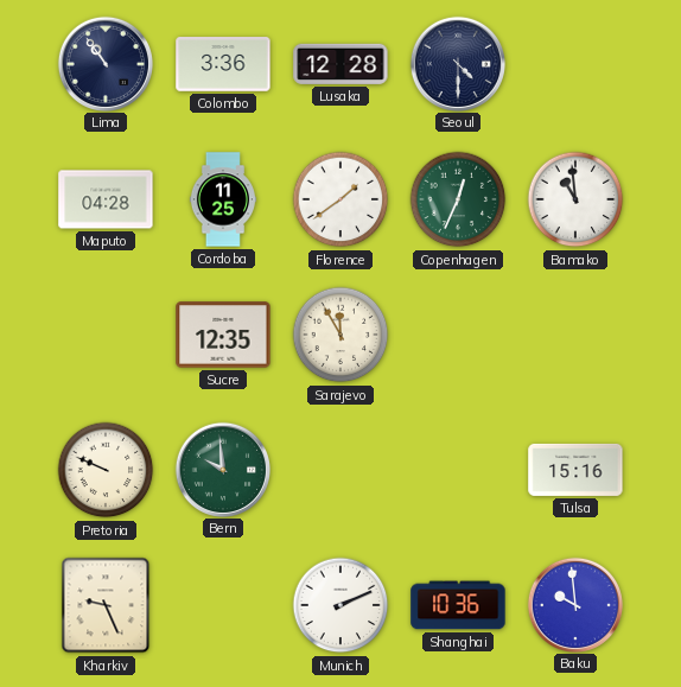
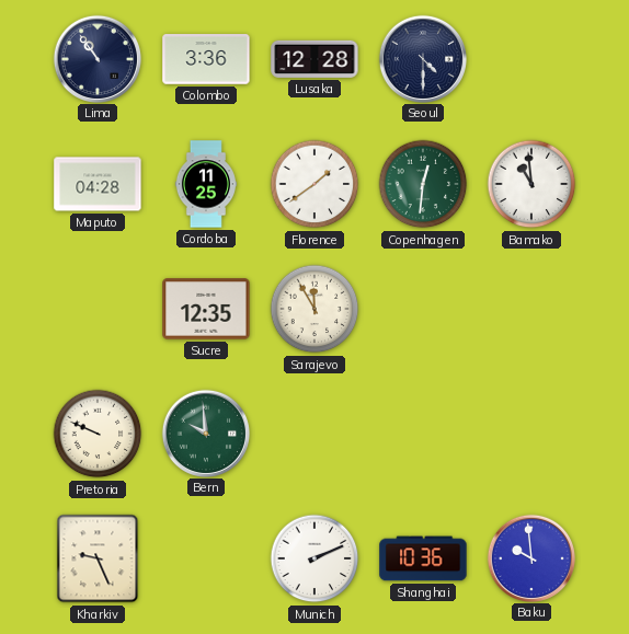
Copenhagen: 12:34 -> 12:31
Tulsa: 15:16 -> none
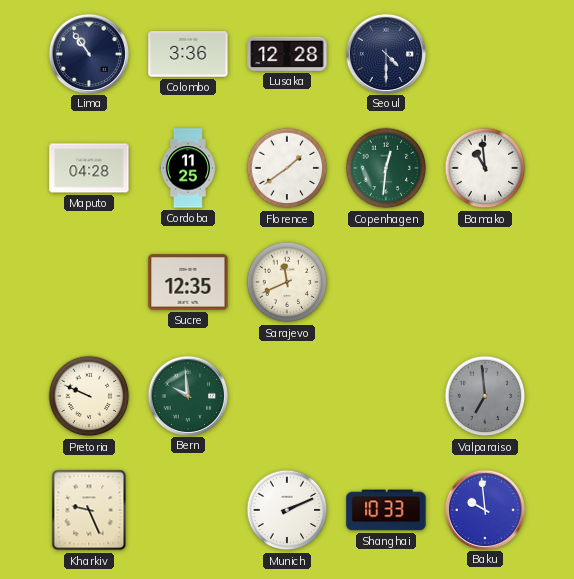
Sarajevo: 11:55 -> 11:41
Valparaiso: none -> 6:59
Shanghai: 10:36 -> 10:33
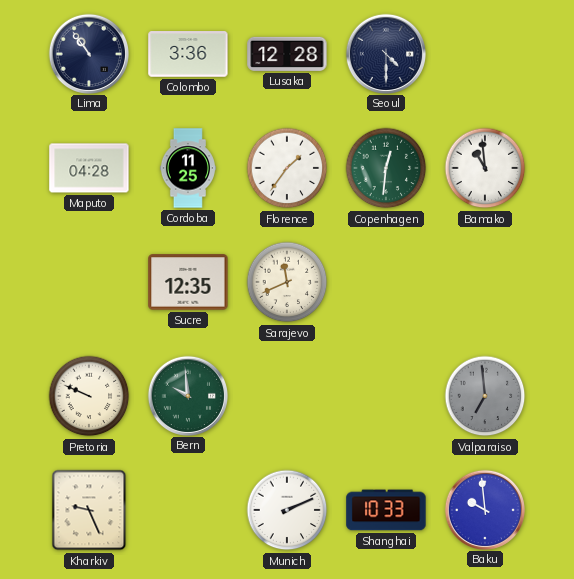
Florence: 1:39 -> 1:36
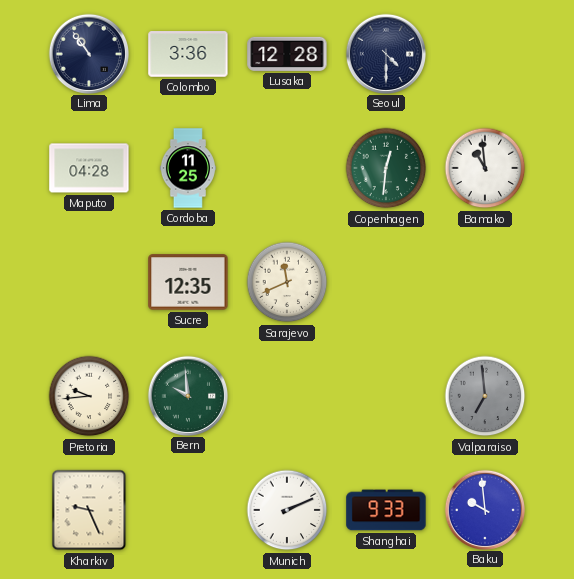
Florence: 1:36 -> none
Pretoria: 9:49 -> 9:44
Shanghai: 10:33 -> 9:33
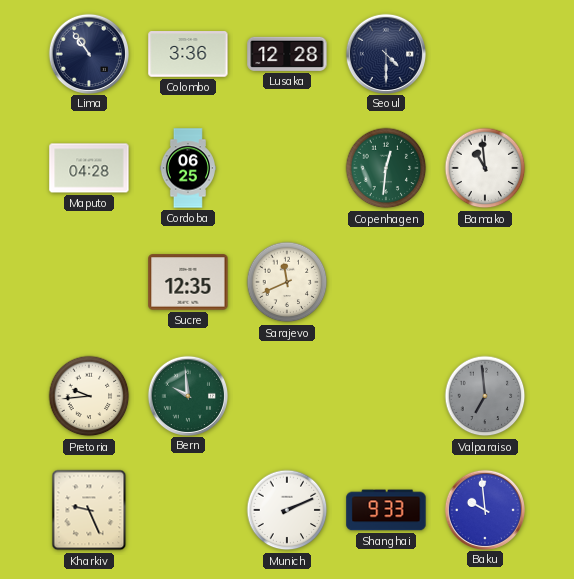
Cordoba: 11:25 -> 06:25
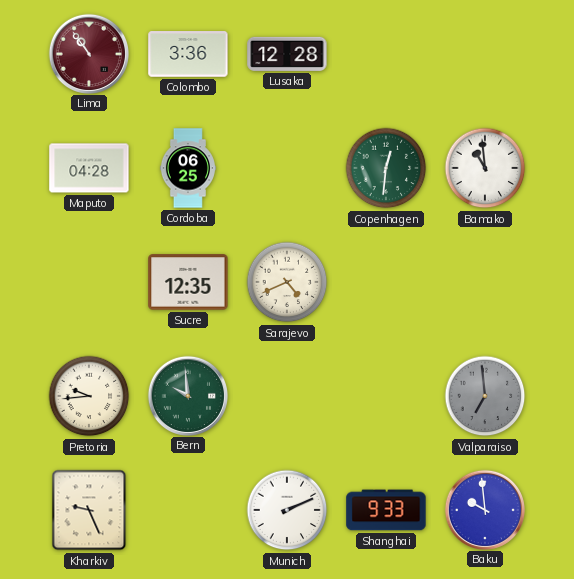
Lima dial: navy -> burgundy
Seoul: 4:30 -> none
Sarajevo: 11:41 -> 4:41
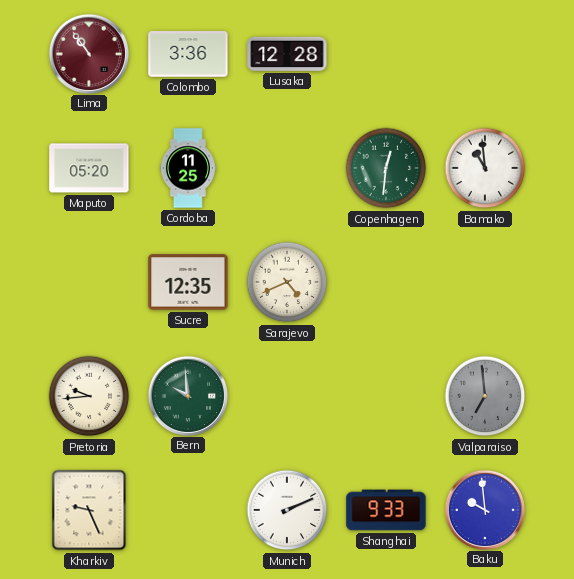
Maputo: 04:28 -> 05:20
Cordoba: 06:25 -> 11:25
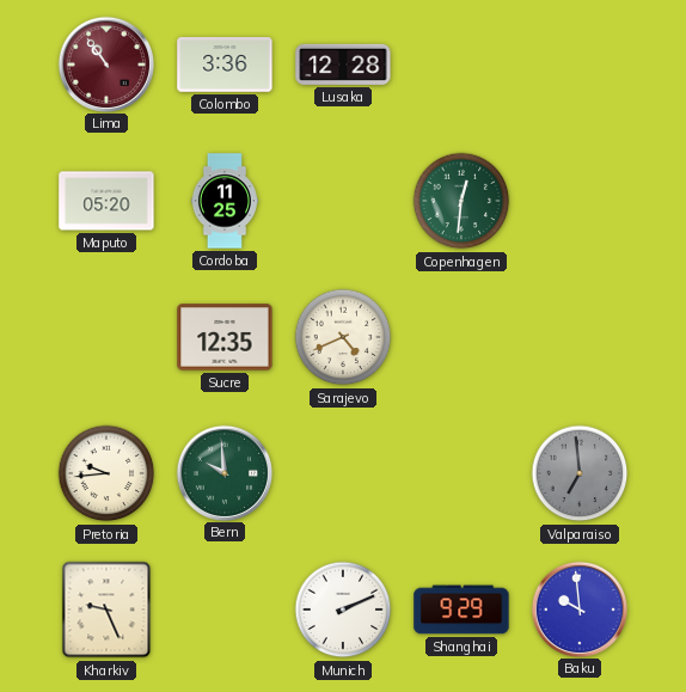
Bamako: 10:59 -> none
Shanghai: 9:33 -> 9:29
